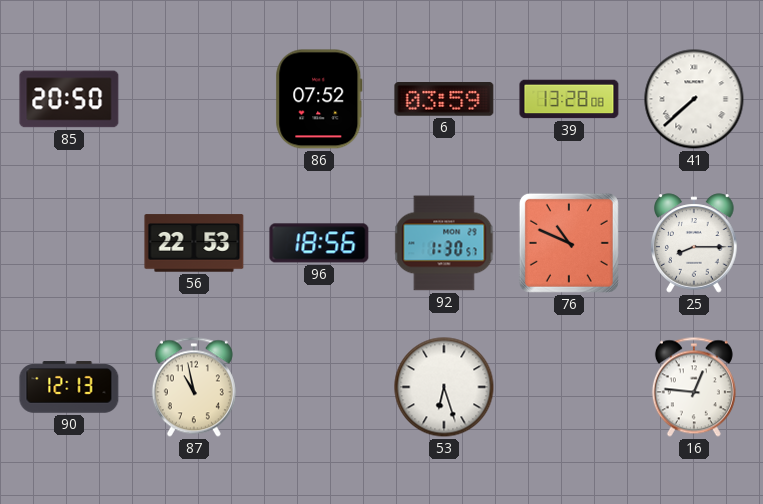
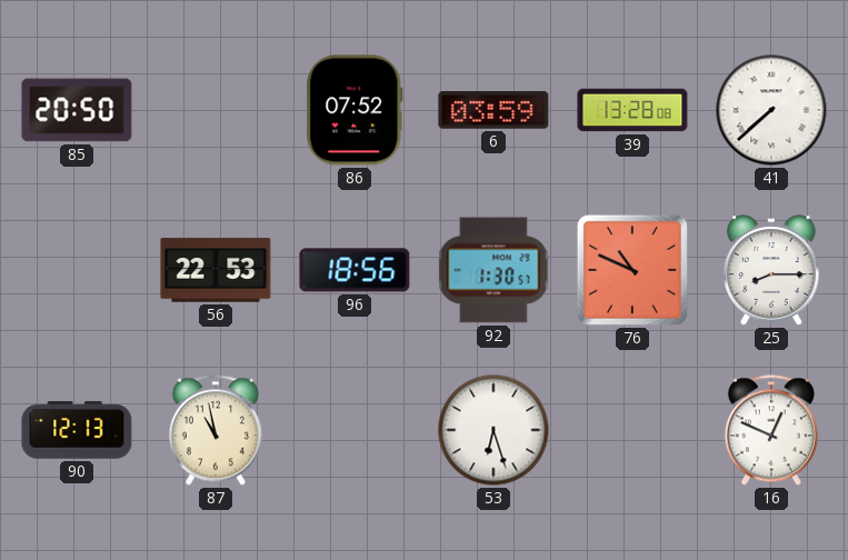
16: 12:46 -> 12:49
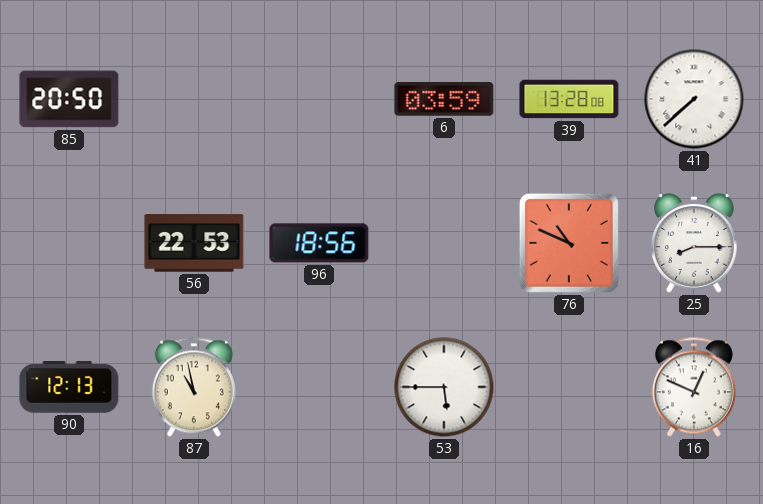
86: 07:52 -> none
92: 1:30 -> none
53: 6:27 -> 5:45
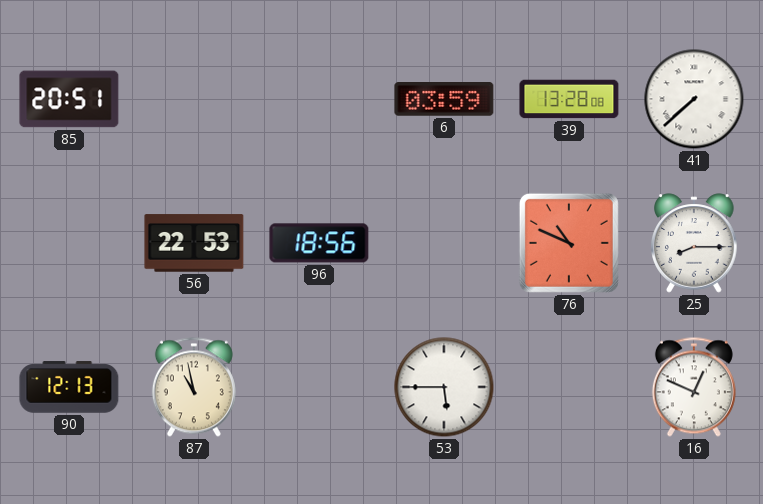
85: 20:50 -> 20:51
